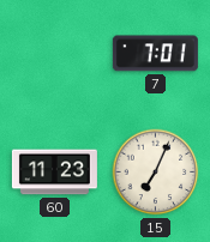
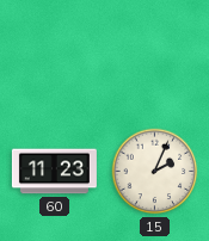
7: 7:01 -> none
15: 7:04 -> 2:04
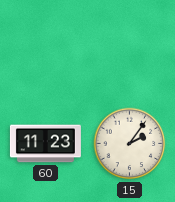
15: 2:04 -> 2:06
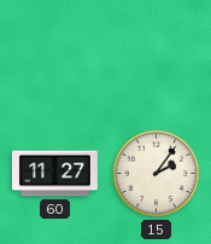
60: 11:23 -> 11:27
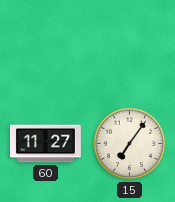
15: 2:06 -> 7:06
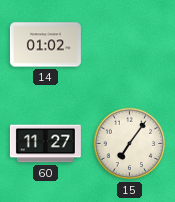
14: none -> 01:02
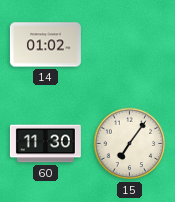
60: 11:27 -> 11:30
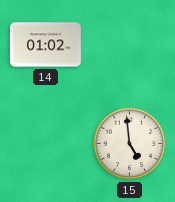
60: 11:30 -> none
15: 7:06 -> 4:59
